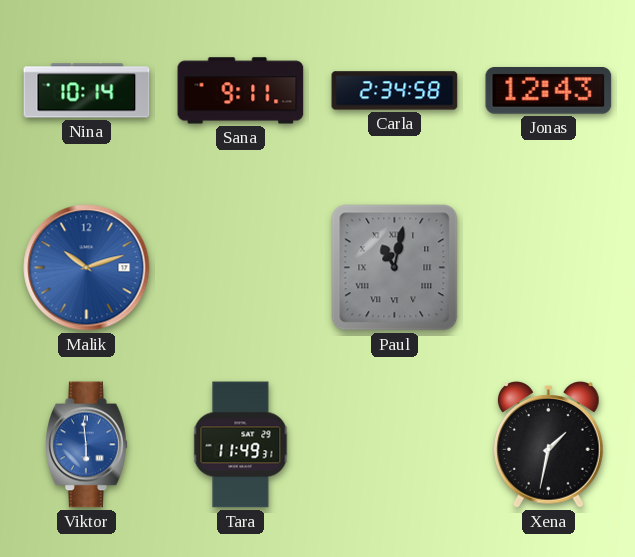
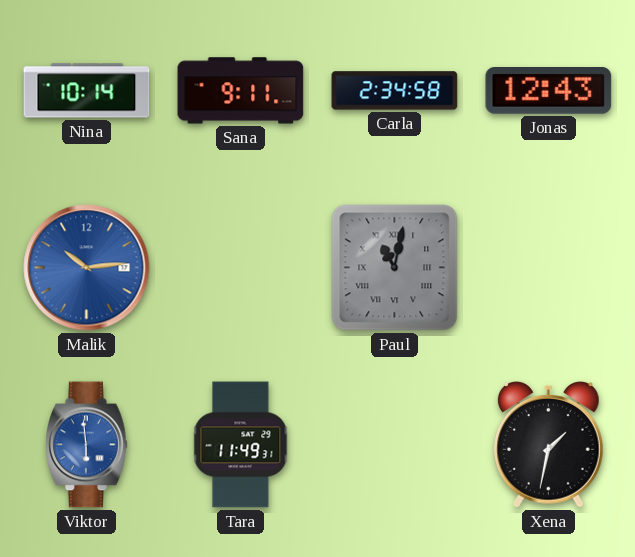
Malik: 10:12 -> 10:14
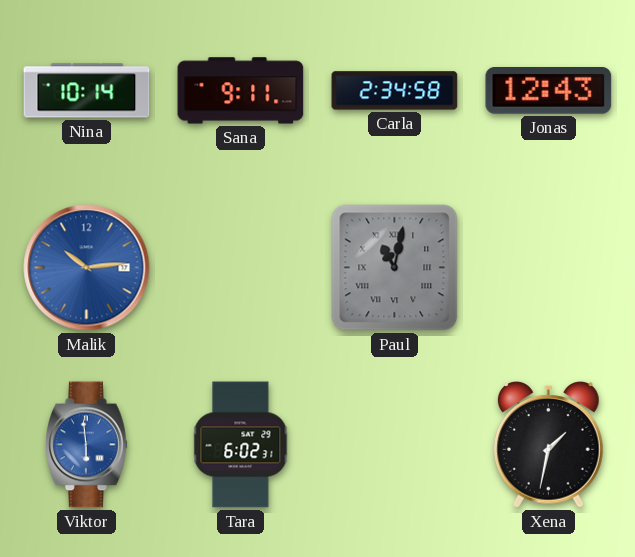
Tara: 11:49 -> 6:02
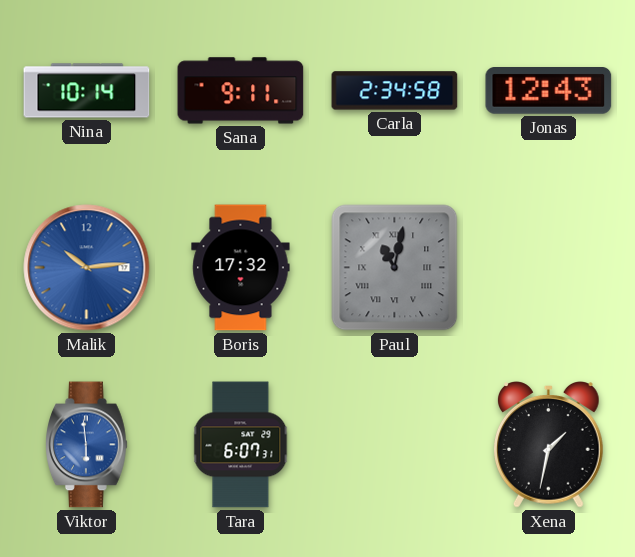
Boris: none -> 17:32
Tara: 6:02 -> 6:07
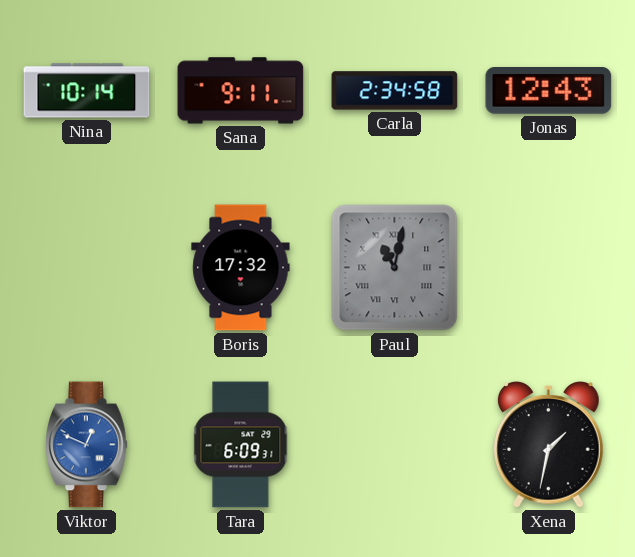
Malik: 10:14 -> none
Viktor: 5:59 -> 12:49
Tara: 6:07 -> 6:09
